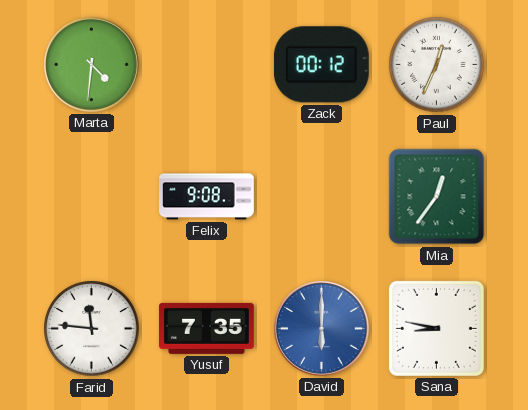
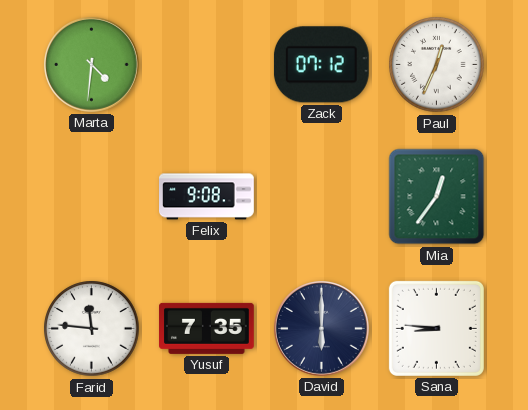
Zack: 00:12 -> 07:12
David dial: blue -> navy
Sana: 8:47 -> 8:46
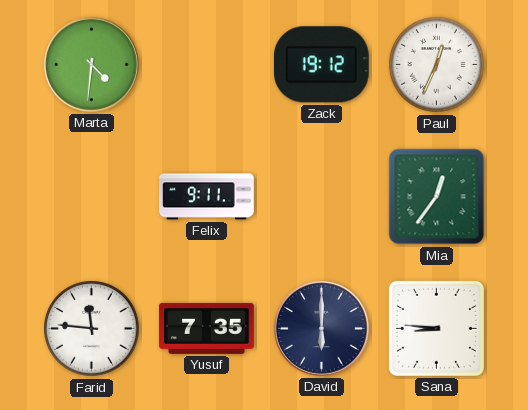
Zack: 07:12 -> 19:12
Felix: 9:08 -> 9:11
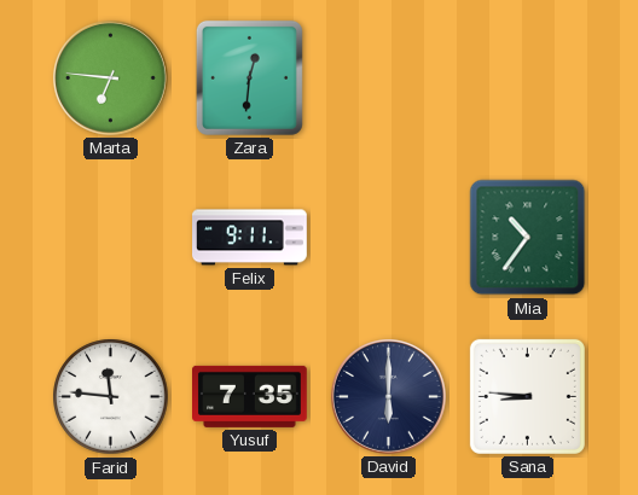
Marta: 4:31 -> 6:46
Zara: none -> 12:31
Zack: 19:12 -> none
Paul: 12:34 -> none
Mia: 12:36 -> 10:36
